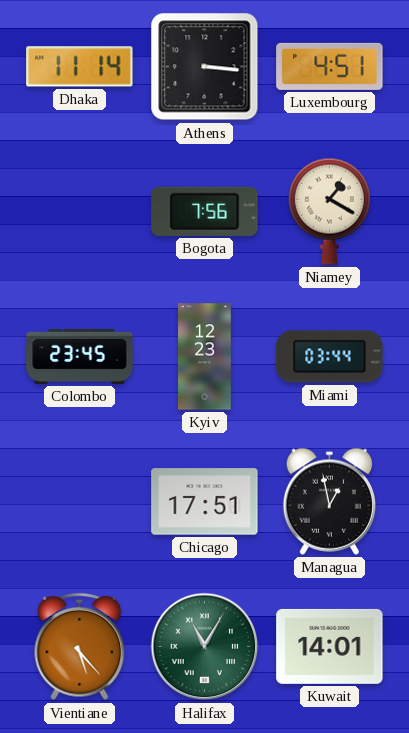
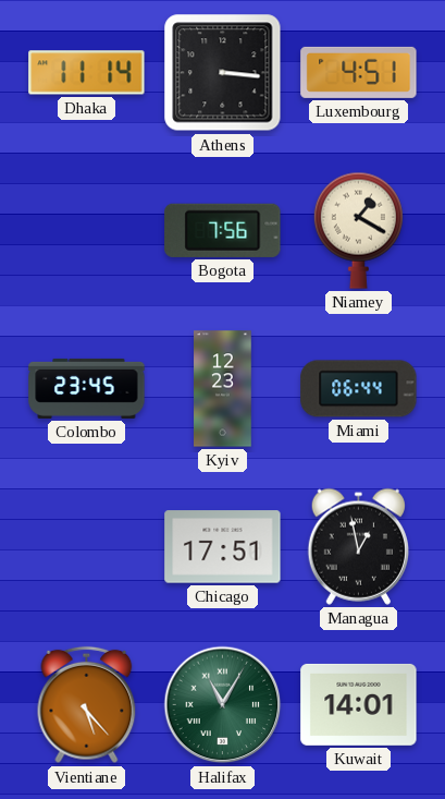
Miami: 03:44 -> 06:44
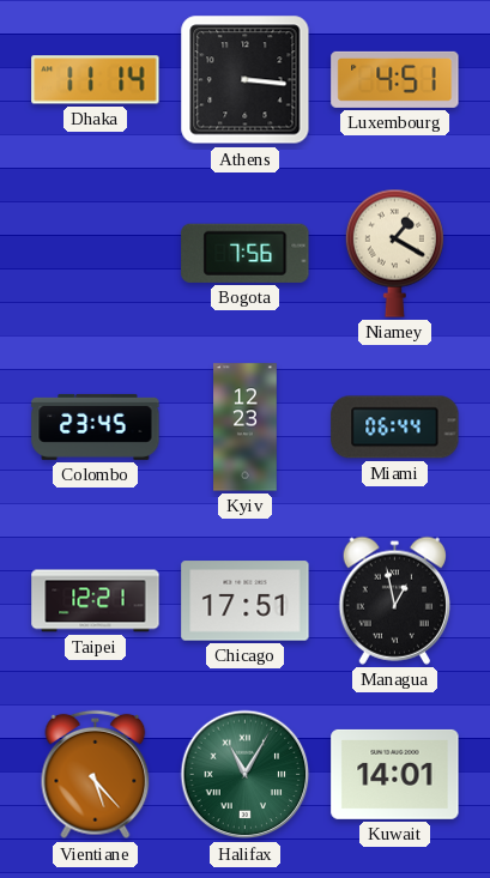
Taipei: none -> 12:21
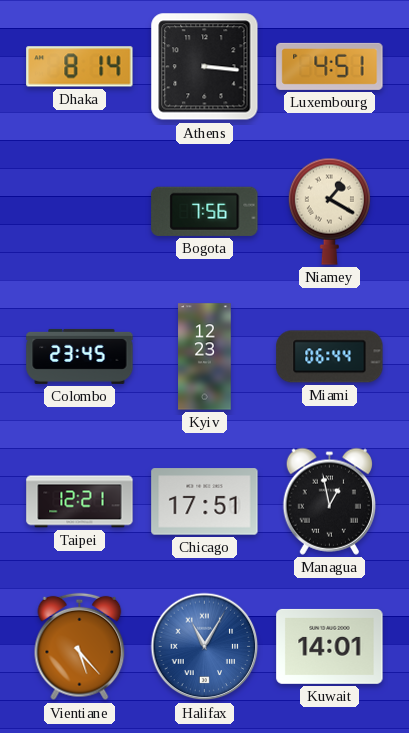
Dhaka: 11:14 -> 8:14
Halifax dial: green -> blue
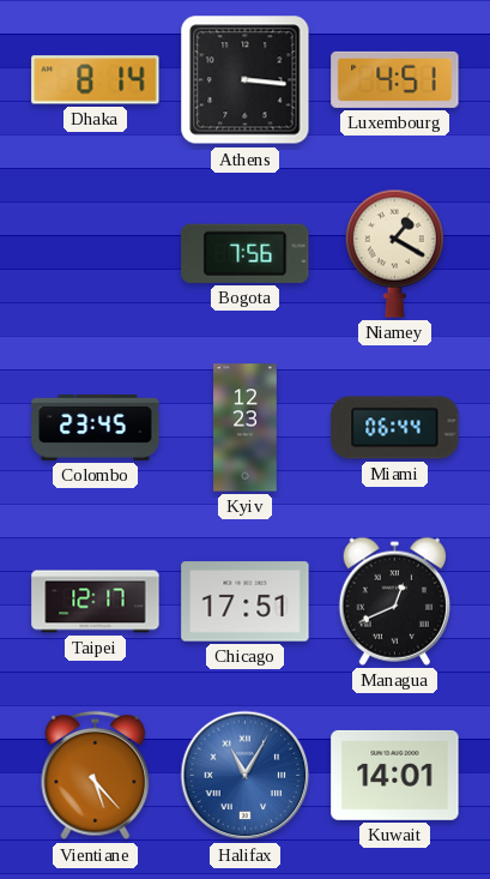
Taipei: 12:21 -> 12:17
Managua: 12:58 -> 12:41
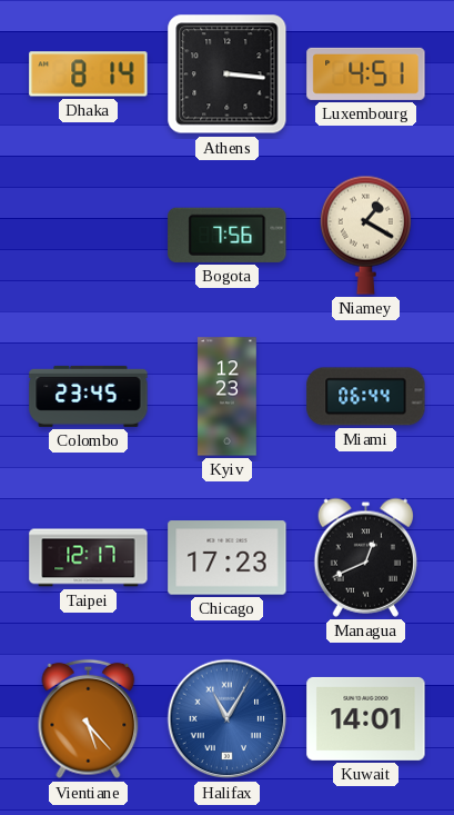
Chicago: 17:51 -> 17:23
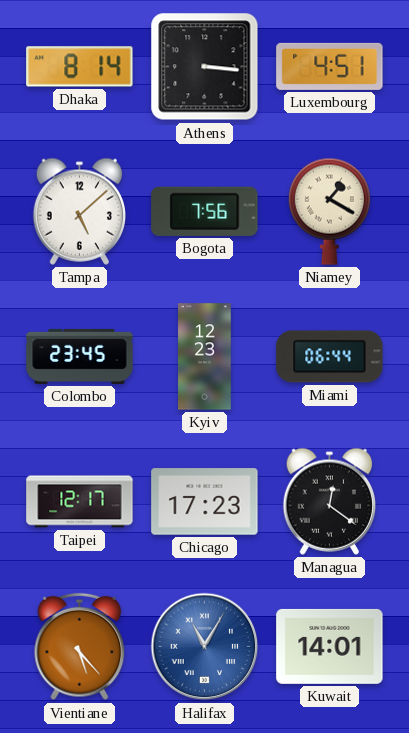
Tampa: none -> 5:08
Managua: 12:41 -> 12:21
